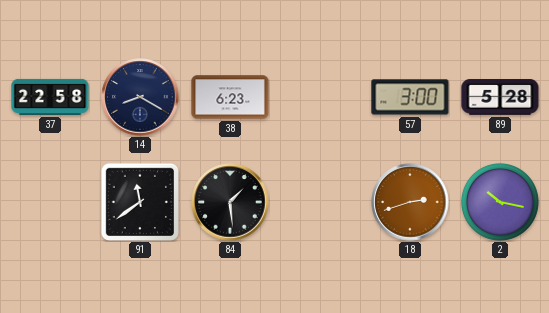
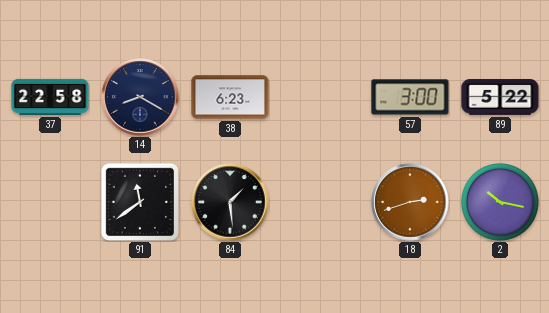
89: 5:28 -> 5:22
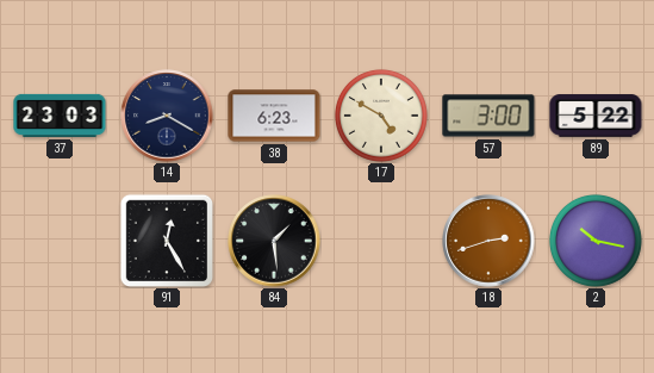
37: 22:58 -> 23:03
17: none -> 4:50
91: 11:39 -> 12:25
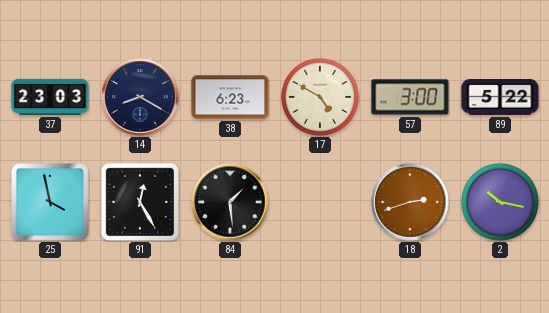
25: none -> 3:58
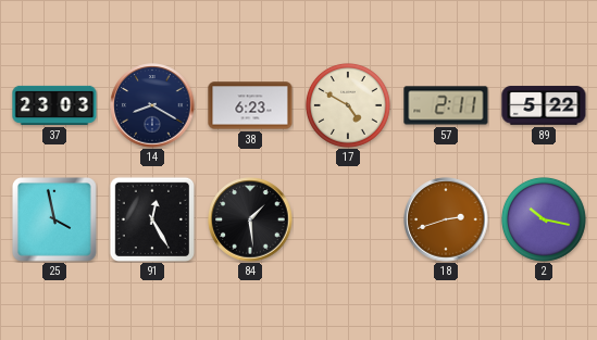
57: 3:00 -> 2:11
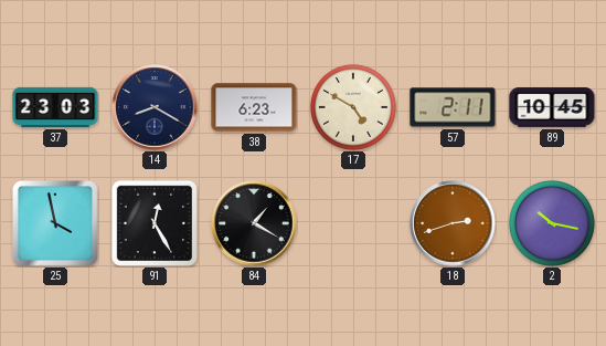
89: 5:22 -> 10:45
84: 1:29 -> 1:20
